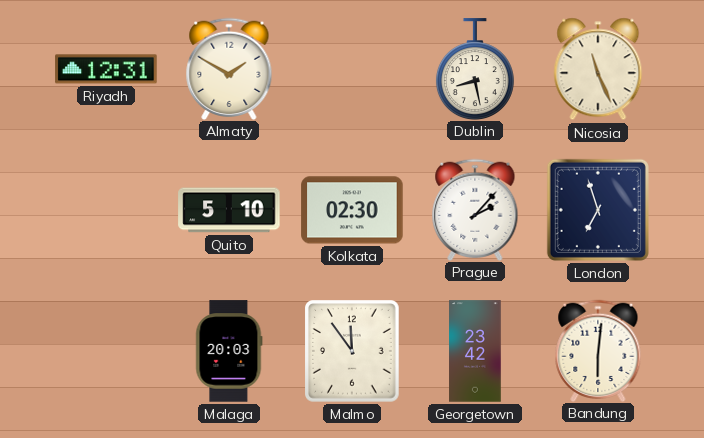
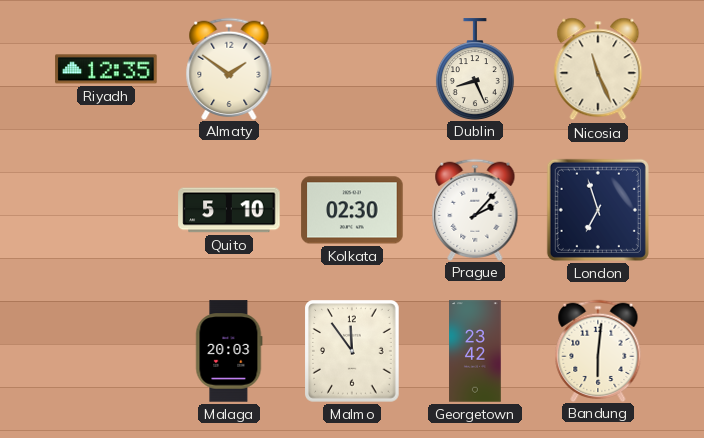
Riyadh: 12:31 -> 12:35
Almaty: 1:50 -> 1:51
Dublin: 8:28 -> 8:26
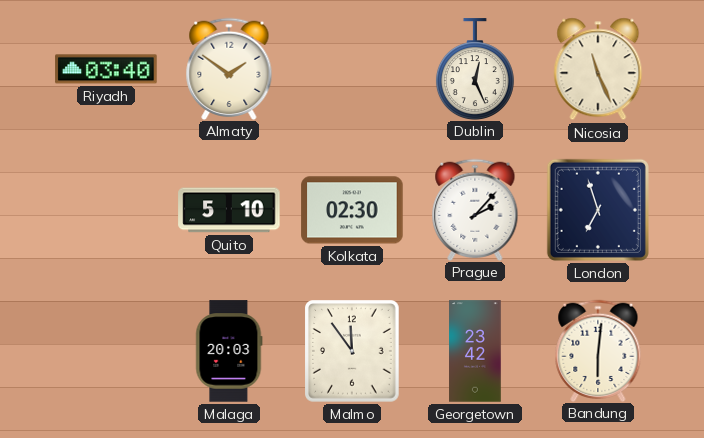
Riyadh: 12:35 -> 03:40
Dublin: 8:26 -> 12:26
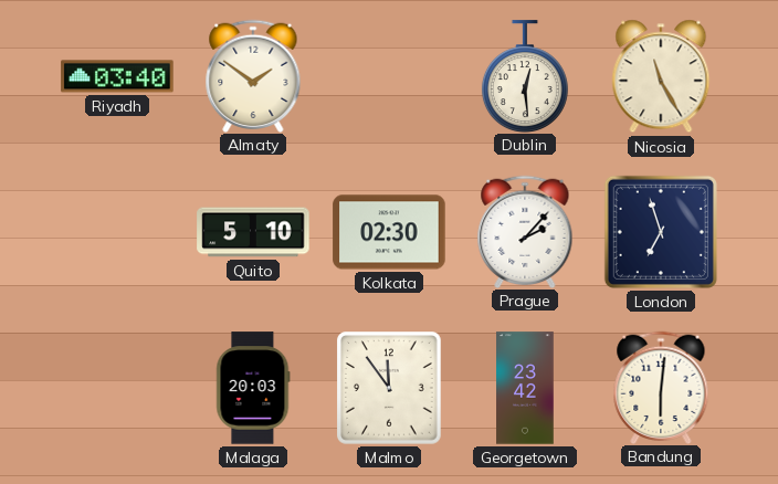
Dublin: 12:26 -> 12:29
Nicosia: 11:26 -> 11:25
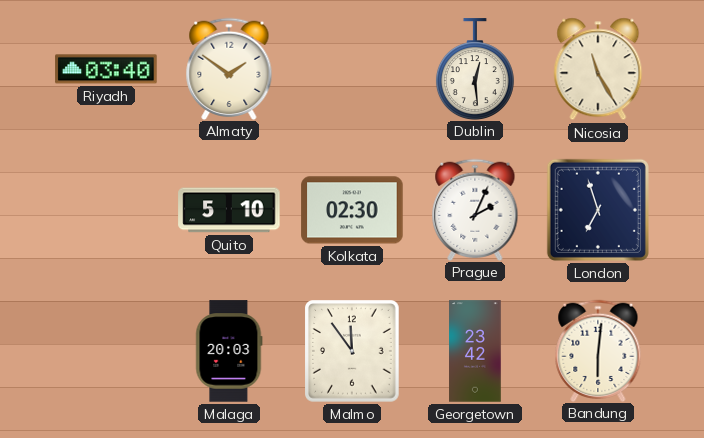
Prague: 2:07 -> 2:04
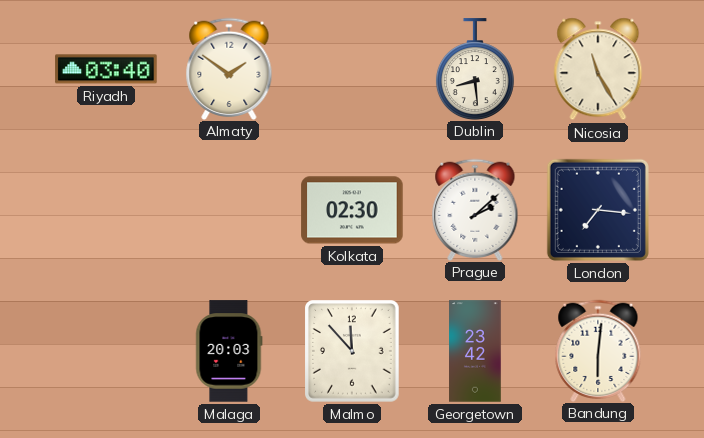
Dublin: 12:29 -> 8:29
Quito: 5:10 -> none
Prague: 2:04 -> 2:08
London: 6:57 -> 7:16
Malmo: 11:54 -> 11:53
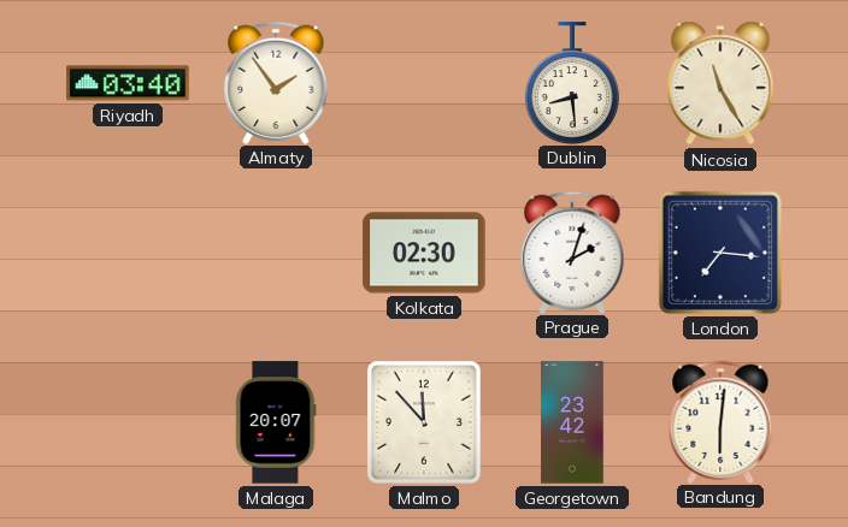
Almaty: 1:51 -> 1:54
Prague: 2:08 -> 2:03
Malaga: 20:03 -> 20:07
